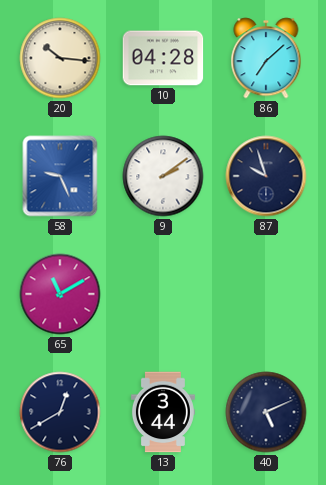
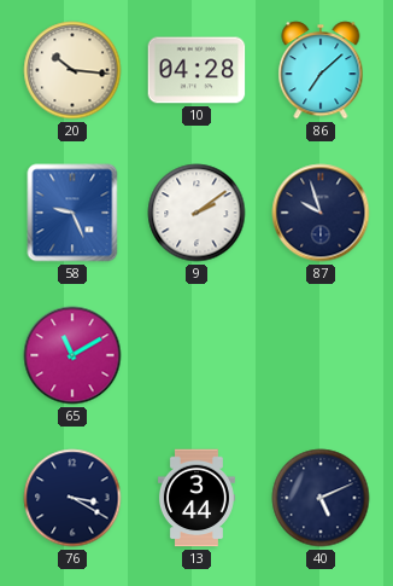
76: 12:40 -> 3:20
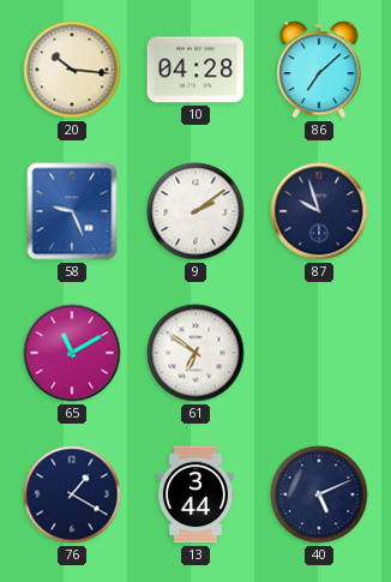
61: none -> 6:51
76: 3:20 -> 1:20
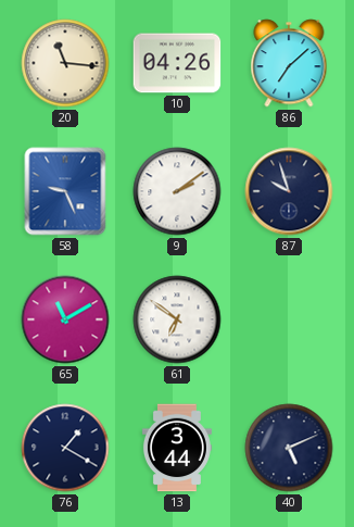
20: 10:16 -> 11:16
10: 04:28 -> 04:26
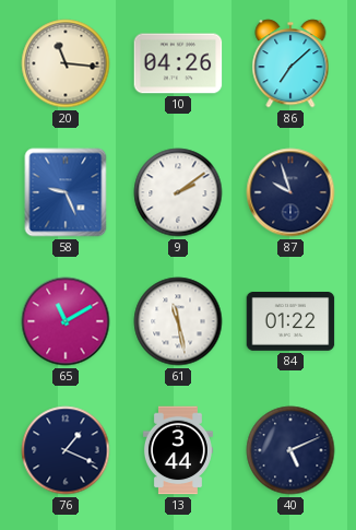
61: 6:51 -> 11:28
84: none -> 01:22
76: 1:20 -> 1:19
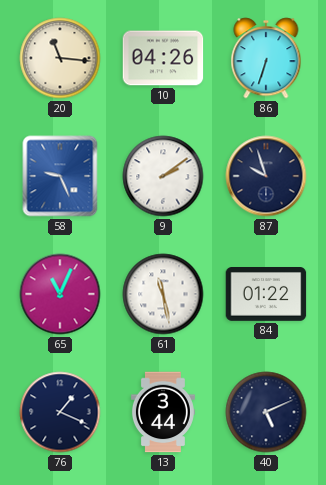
86: 7:08 -> 6:33
65: 11:10 -> 11:04
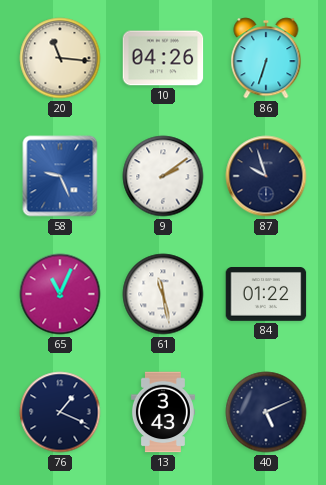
13: 3:44 -> 3:43
